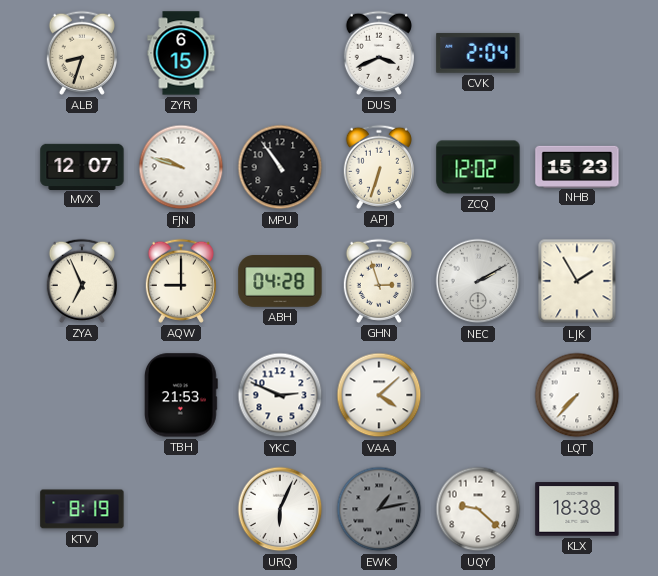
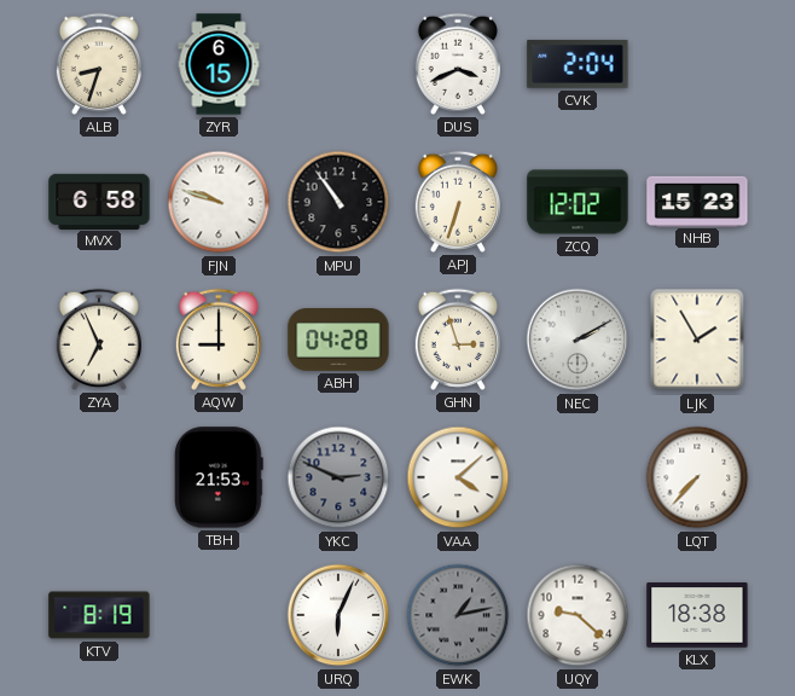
MVX: 12:07 -> 6:58
YKC dial: white -> grey
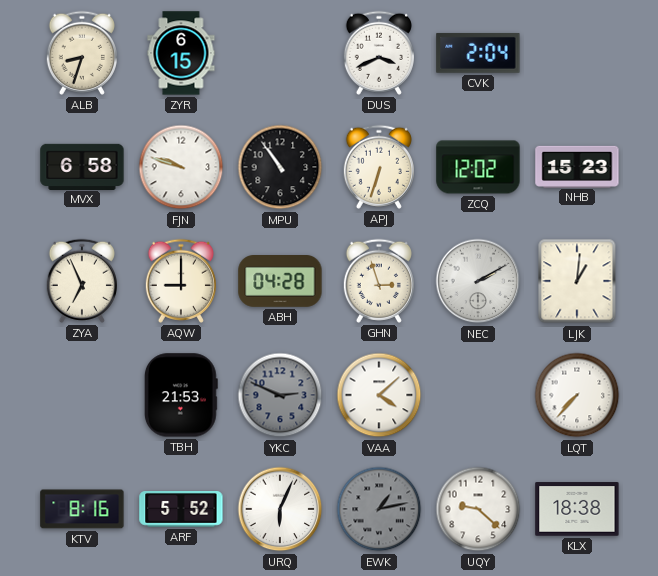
LJK: 1:55 -> 1:01
KTV: 8:19 -> 8:16
ARF: none -> 5:52
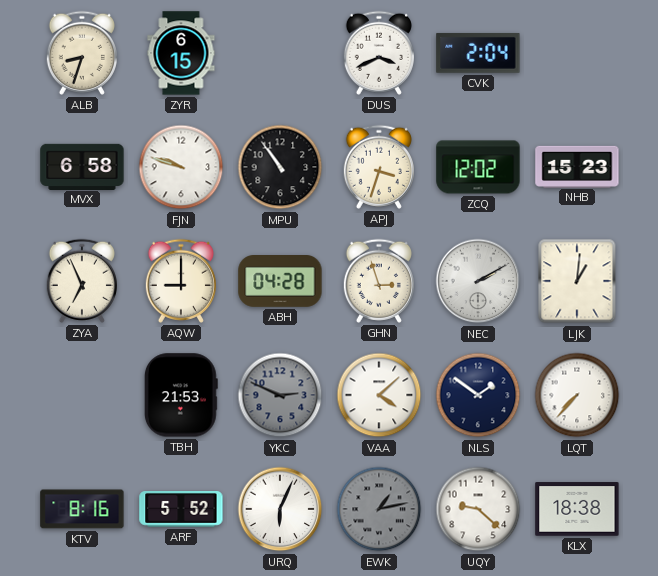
APJ: 6:33 -> 3:33
NLS: none -> 1:51
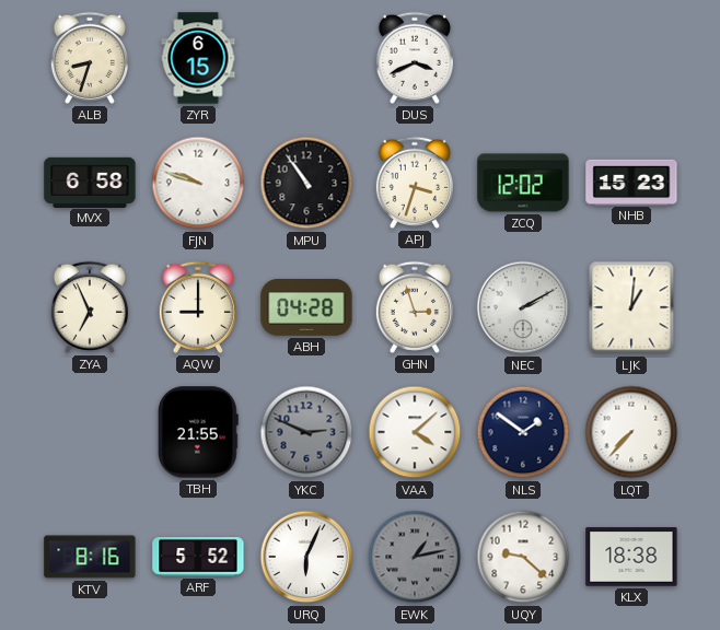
CVK: 2:04 -> none
TBH: 21:53 -> 21:55
